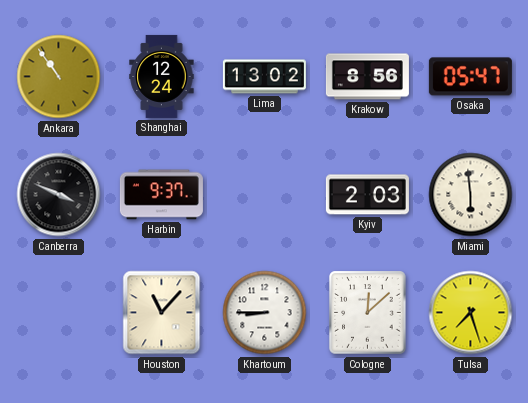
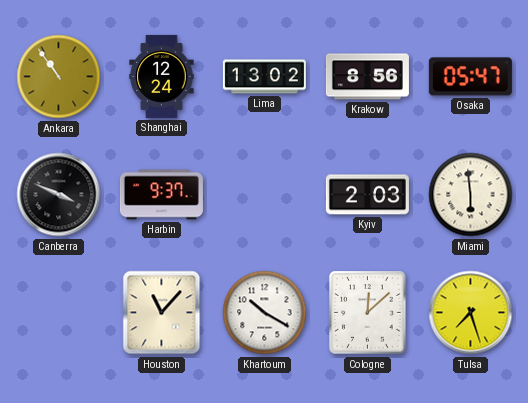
Khartoum: 8:45 -> 10:20
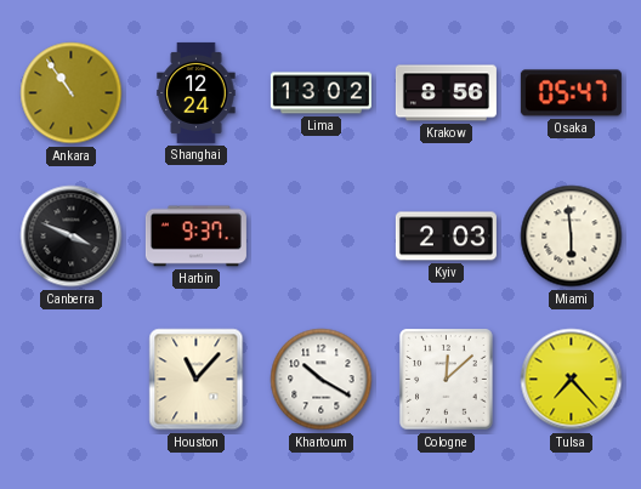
Tulsa: 7:27 -> 7:23
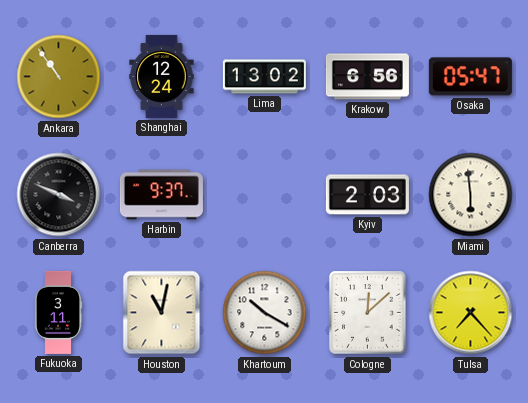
Krakow: 8:56 -> 6:56
Fukuoka: none -> 3:11
Houston: 11:07 -> 11:02
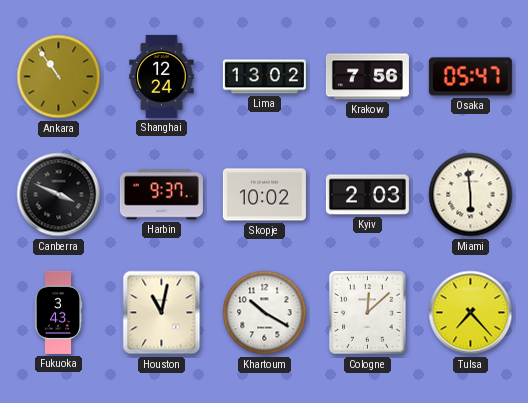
Krakow: 6:56 -> 7:56
Skopje: none -> 10:02
Fukuoka: 3:11 -> 3:43
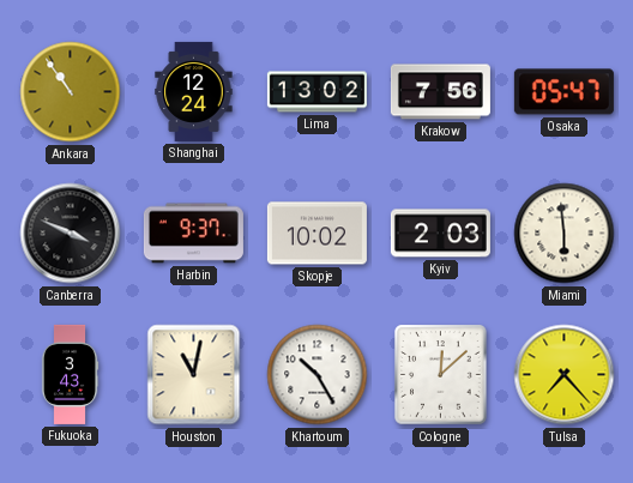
Khartoum: 10:20 -> 10:25
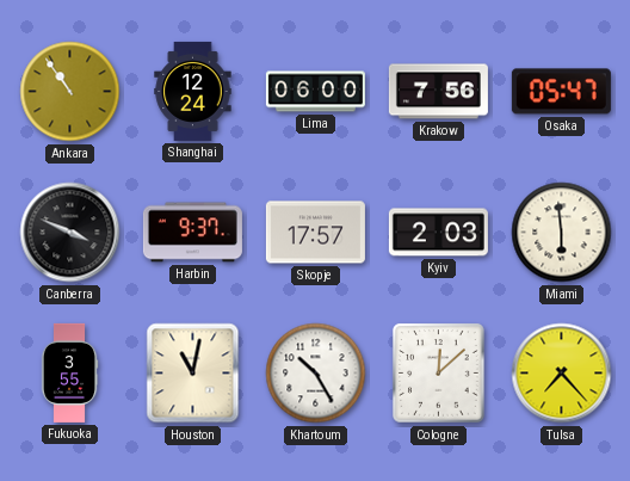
Lima: 13:02 -> 06:00
Skopje: 10:02 -> 17:57
Fukuoka: 3:43 -> 3:55
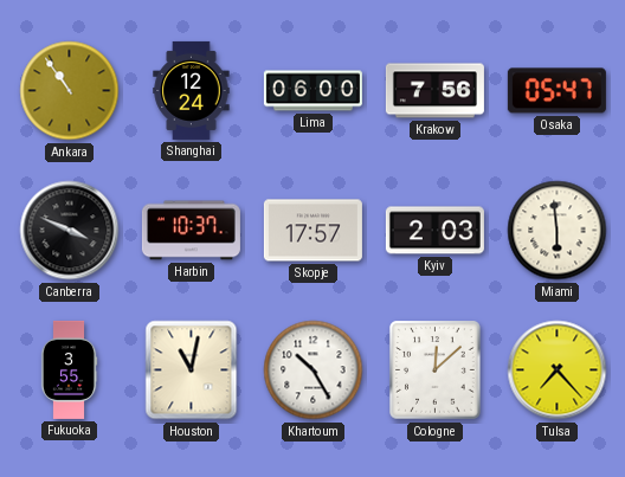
Harbin: 9:37 -> 10:37
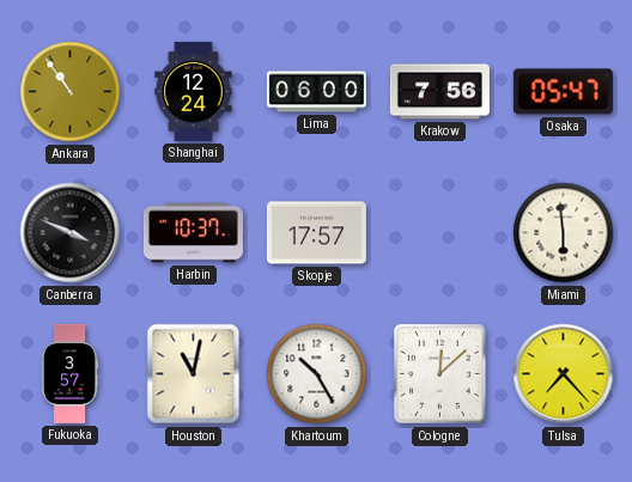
Kyiv: 2:03 -> none
Fukuoka: 3:55 -> 3:57
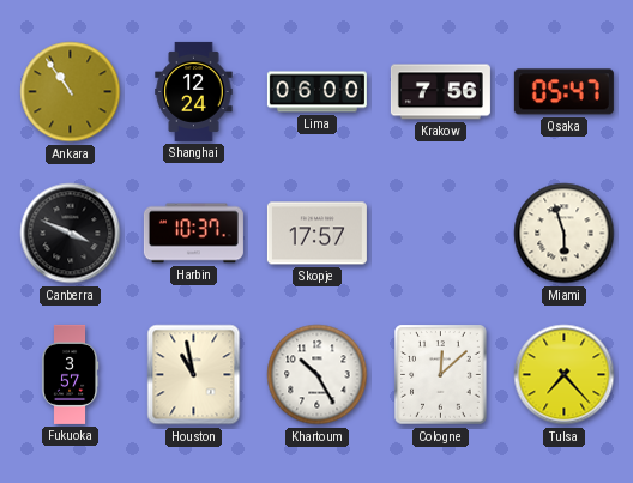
Miami: 5:59 -> 5:57
Houston: 11:02 -> 10:58
